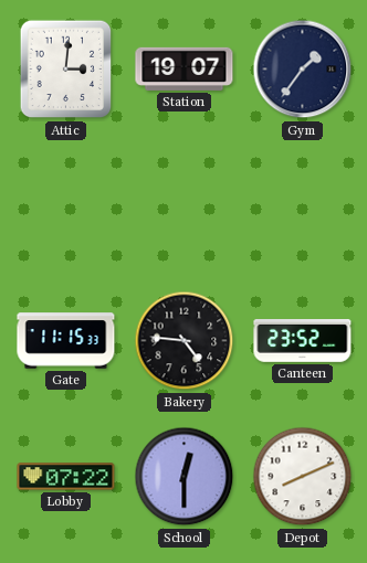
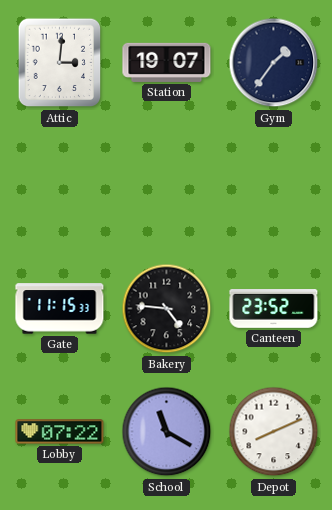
School: 12:30 -> 11:20
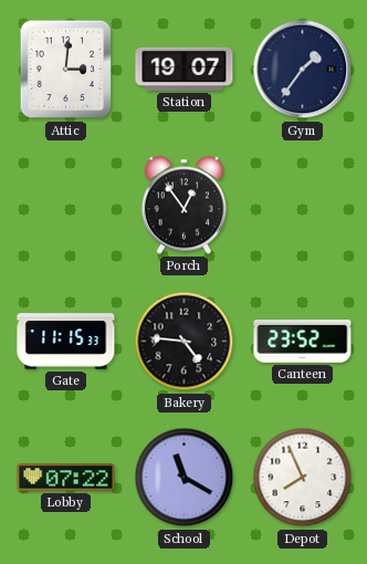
Porch: none -> 12:54
Depot: 8:11 -> 7:56
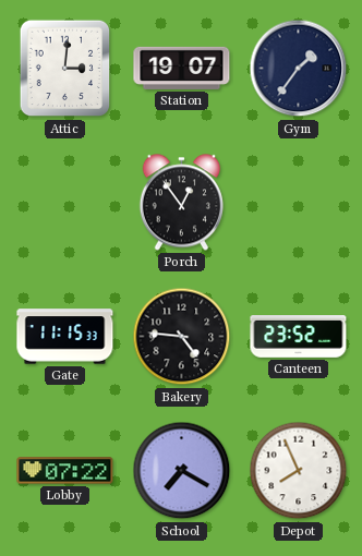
School: 11:20 -> 7:20
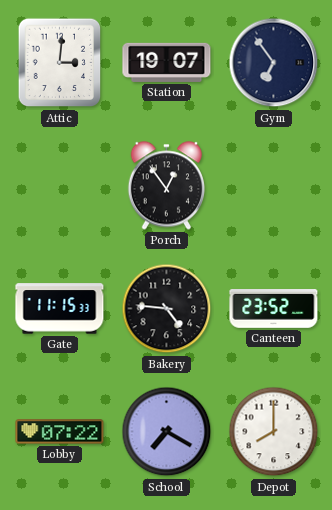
Gym: 1:36 -> 6:54
Depot: 7:56 -> 8:00
